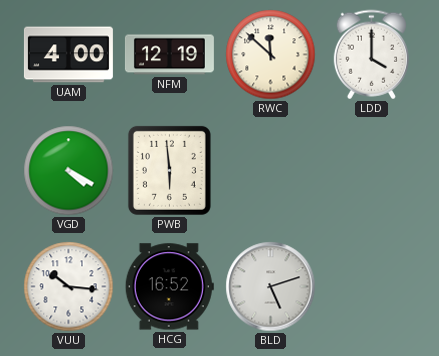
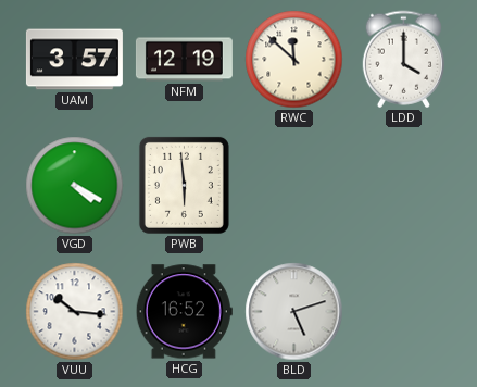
UAM: 4:00 -> 3:57
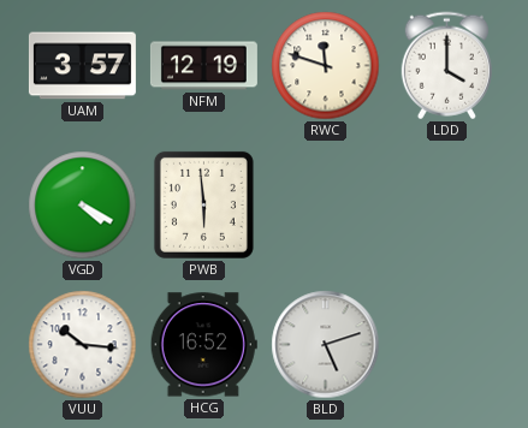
RWC: 11:52 -> 11:48
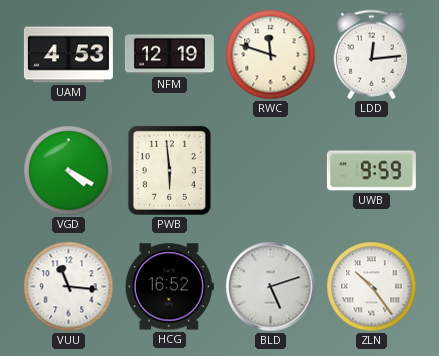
UAM: 3:57 -> 4:53
LDD: 4:00 -> 12:14
UWB: none -> 9:59
VUU: 10:16 -> 11:16
ZLN: none -> 10:24
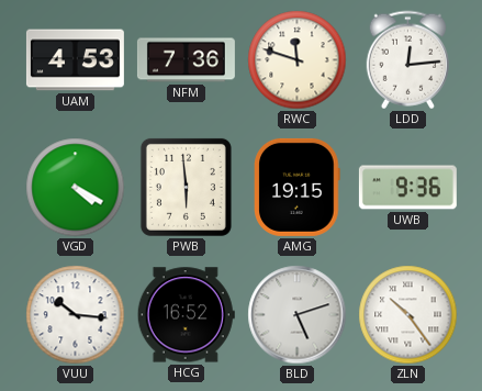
NFM: 12:19 -> 7:36
AMG: none -> 19:15
UWB: 9:59 -> 9:36
VUU: 11:16 -> 10:16
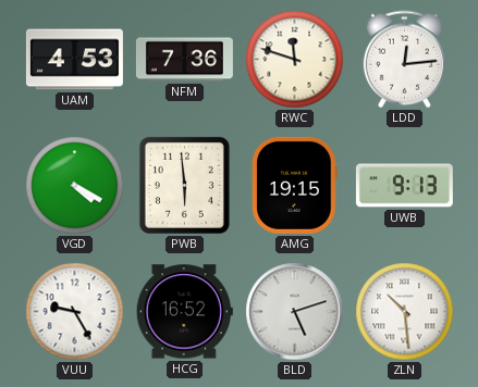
UWB: 9:36 -> 9:13
VUU: 10:16 -> 9:25
ZLN: 10:24 -> 10:29
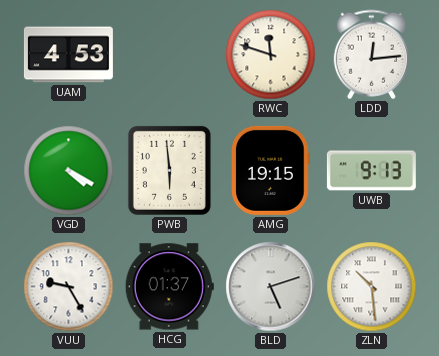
NFM: 7:36 -> none
HCG: 16:52 -> 01:37
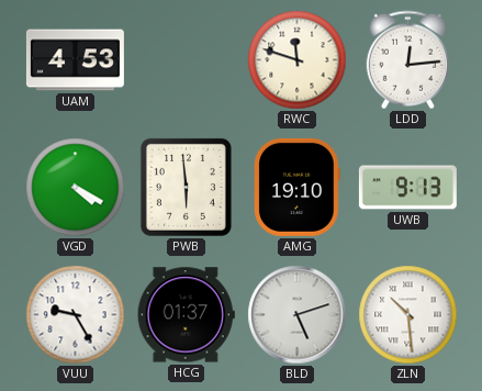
AMG: 19:15 -> 19:10
